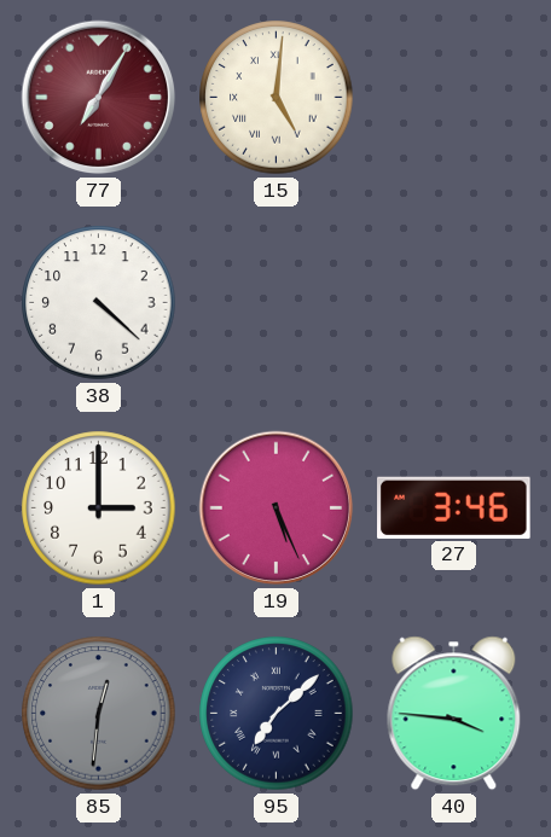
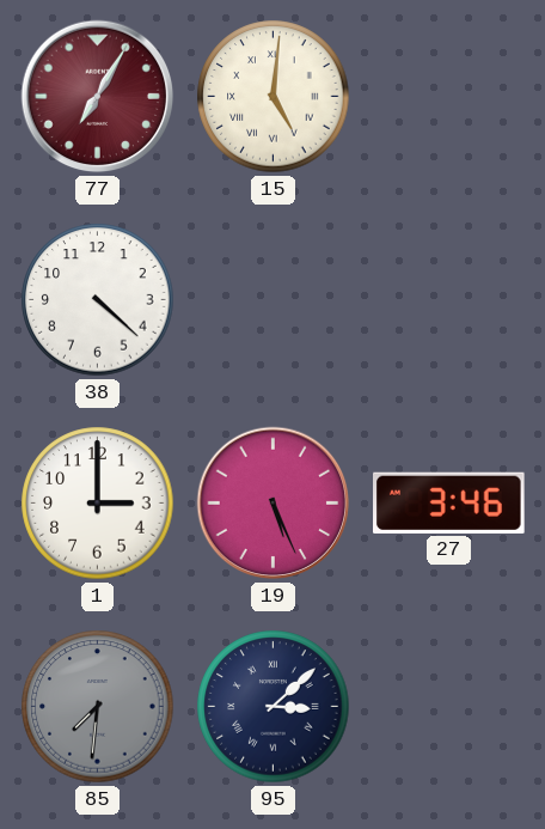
85: 12:31 -> 7:31
95: 7:08 -> 3:08
40: 3:46 -> none
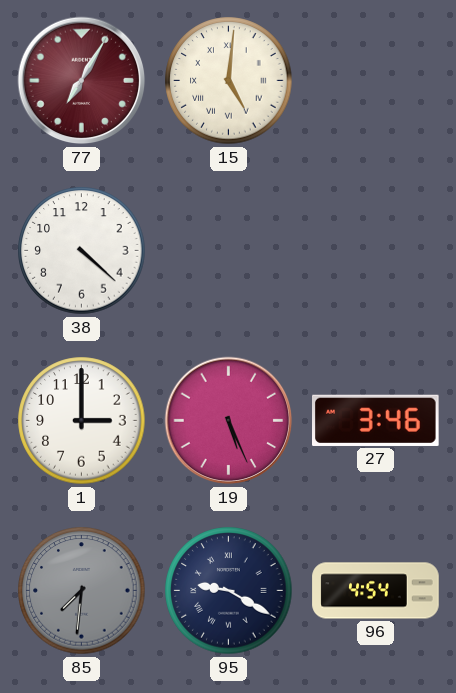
95: 3:08 -> 9:20
96: none -> 4:54
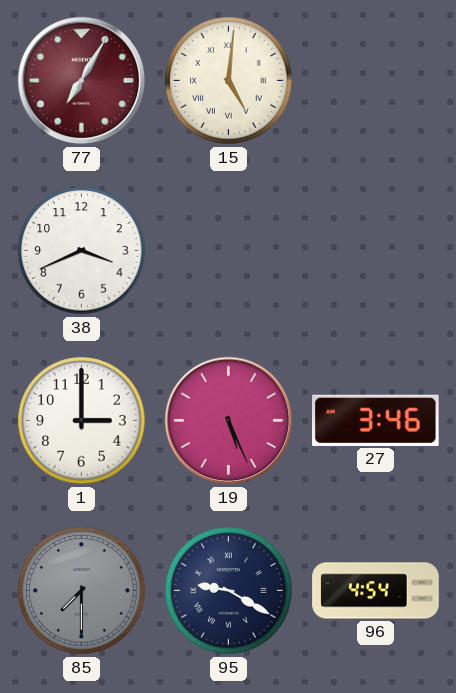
38: 4:22 -> 3:41
85: 7:31 -> 7:30
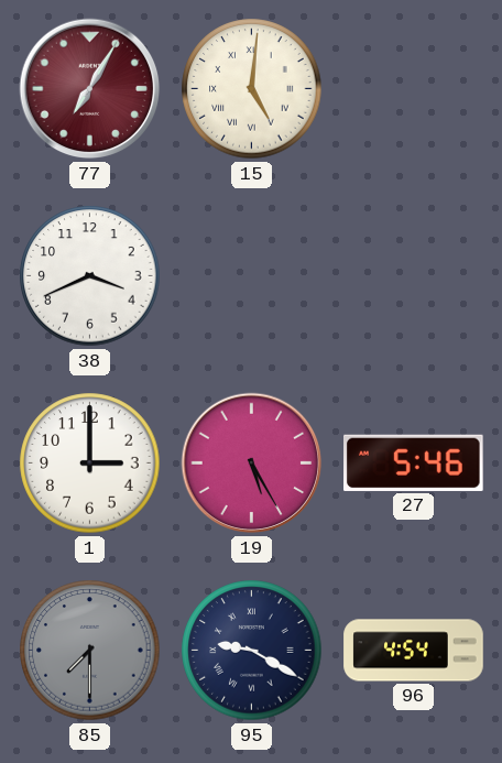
19: 5:26 -> 5:25
27: 3:46 -> 5:46
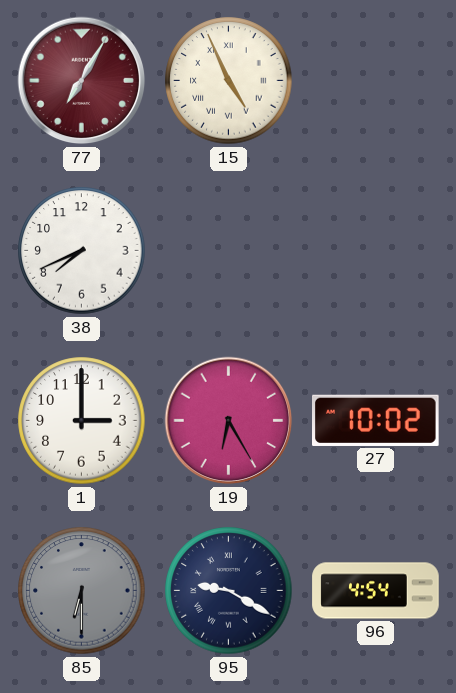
15: 5:01 -> 4:56
38: 3:41 -> 7:41
19: 5:25 -> 6:25
27: 5:46 -> 10:02
85: 7:30 -> 6:30
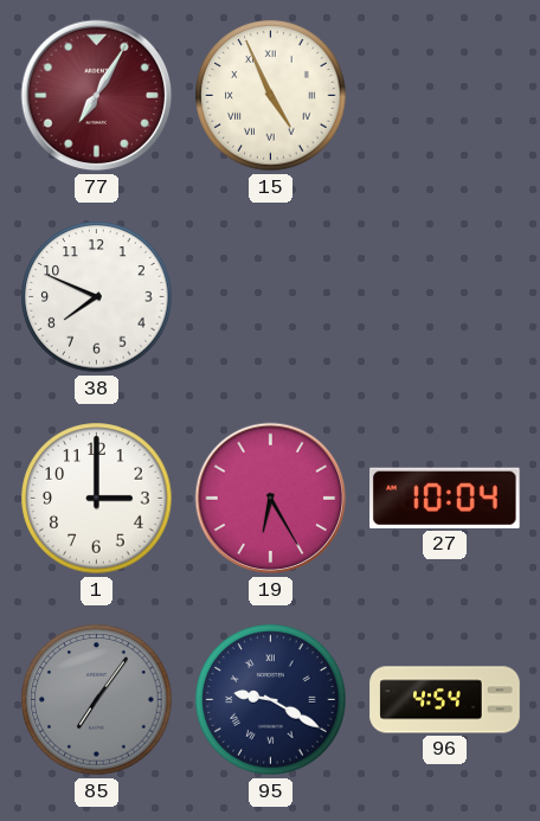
38: 7:41 -> 7:49
27: 10:02 -> 10:04
85: 6:30 -> 7:06
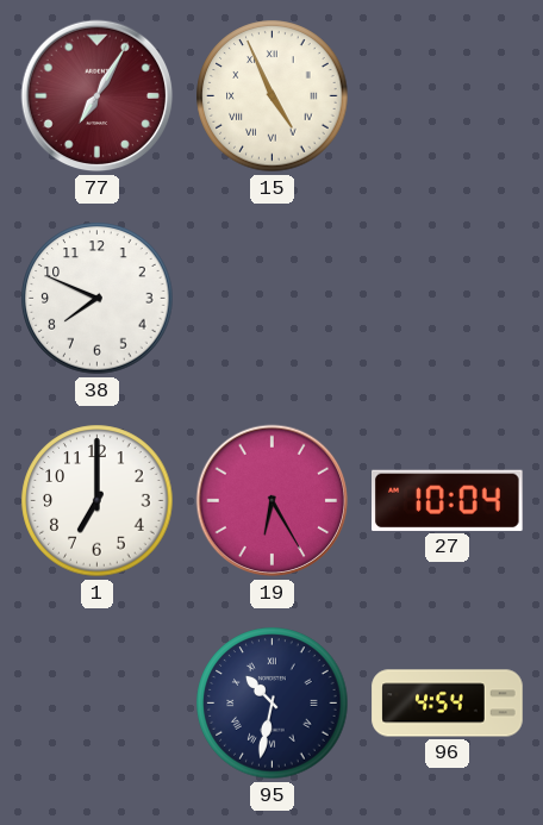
1: 3:00 -> 7:00
85: 7:06 -> none
95: 9:20 -> 10:32
